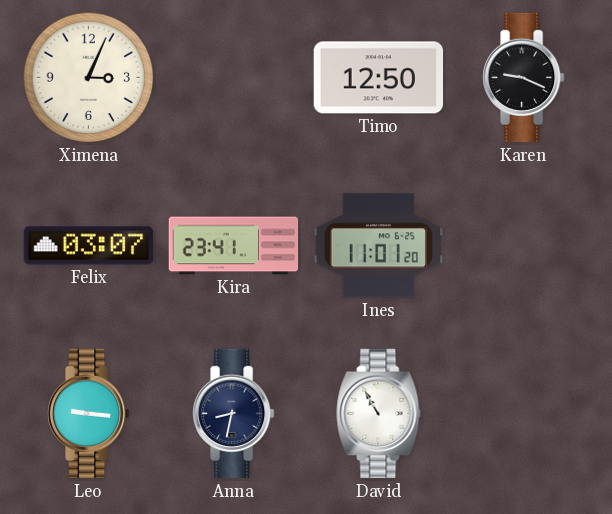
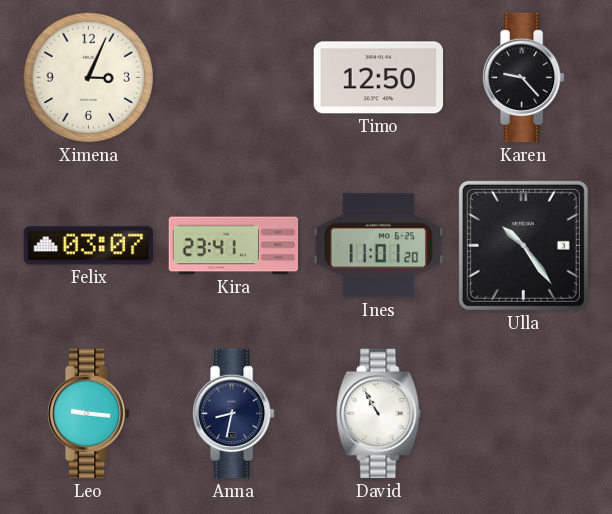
Karen: 9:19 -> 9:23
Ulla: none -> 10:24
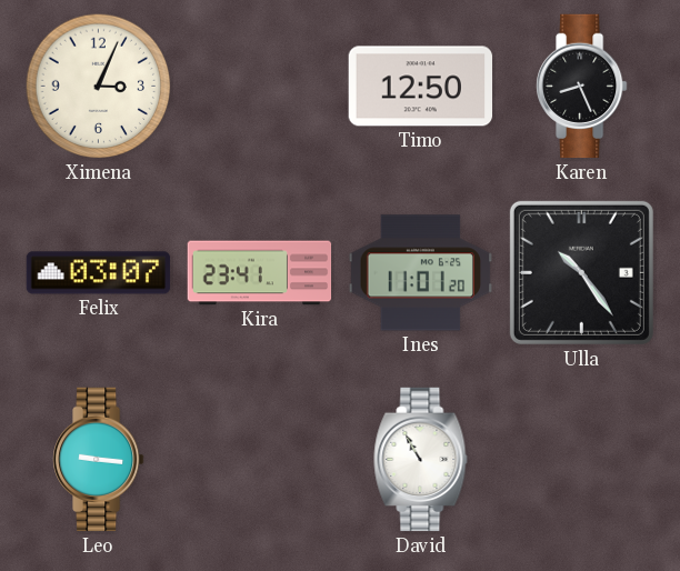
Karen: 9:23 -> 8:26
Anna: 8:32 -> none
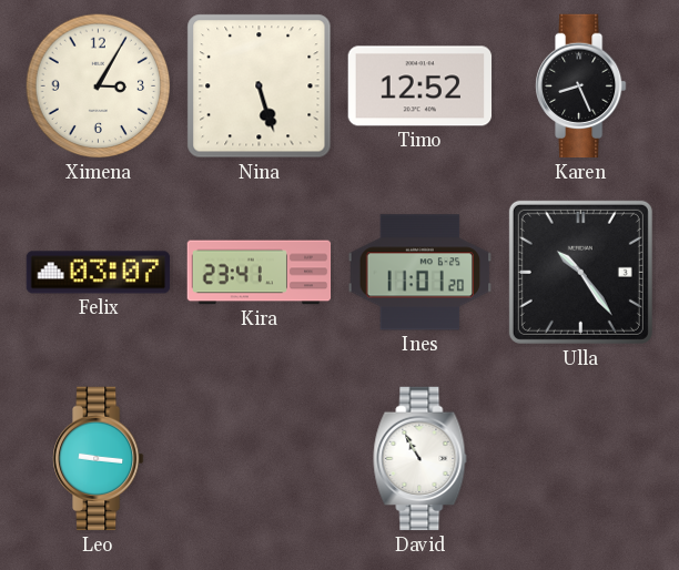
Ximena: 3:04 -> 3:05
Nina: none -> 5:27
Timo: 12:50 -> 12:52
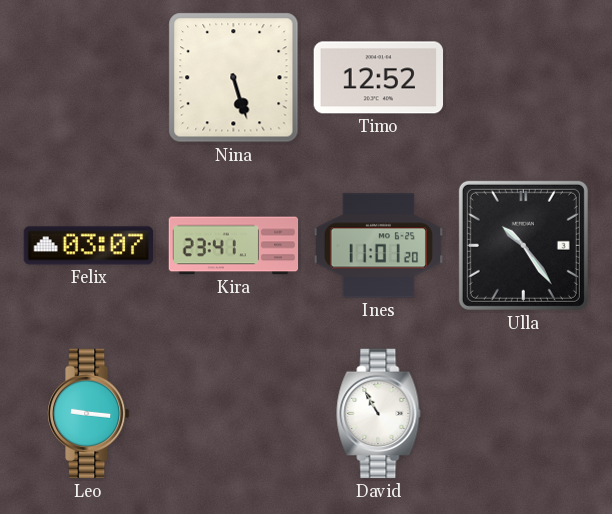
Ximena: 3:05 -> none
Karen: 8:26 -> none
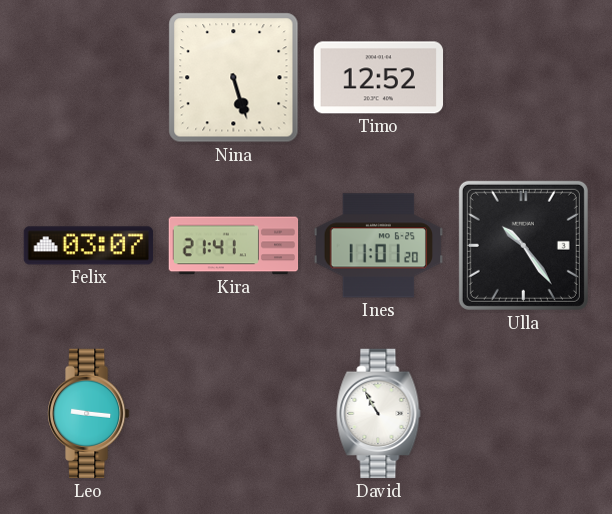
Kira: 23:41 -> 21:41
